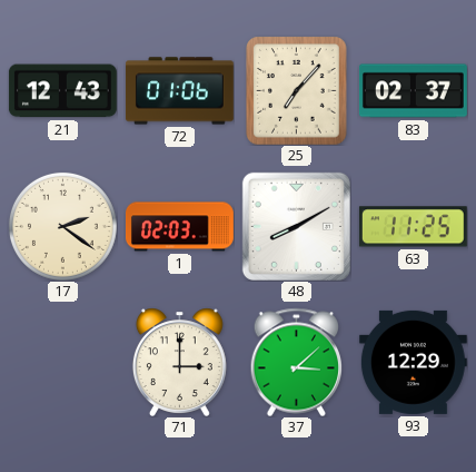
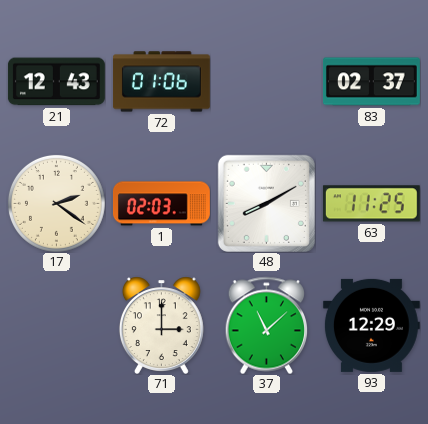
25: 7:07 -> none
37: 3:08 -> 11:08
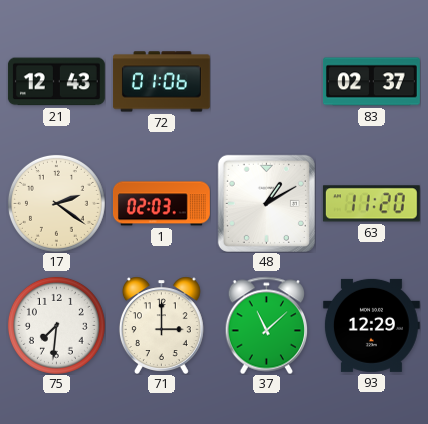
48: 8:10 -> 1:10
63: 11:25 -> 11:20
75: none -> 7:31
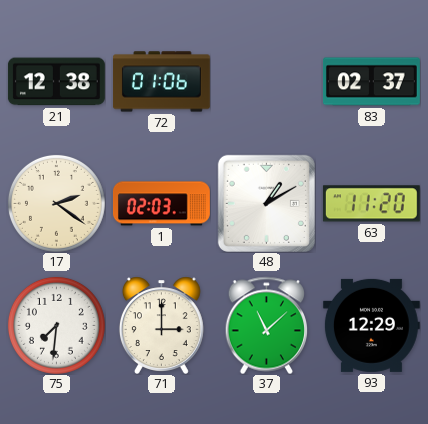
21: 12:43 -> 12:38
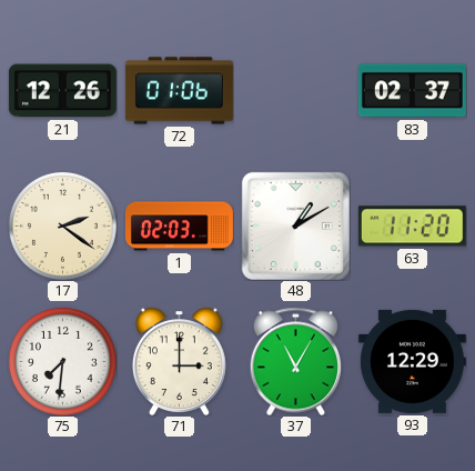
21: 12:38 -> 12:26
37: 11:08 -> 11:05
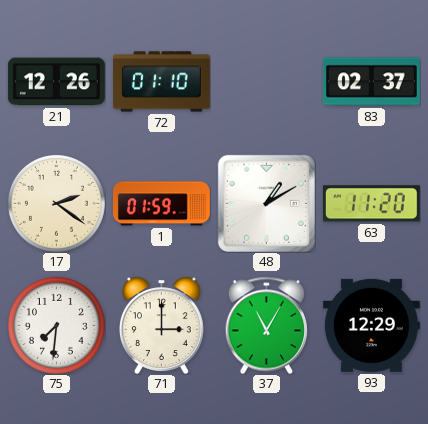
72: 01:06 -> 01:10
1: 02:03 -> 01:59
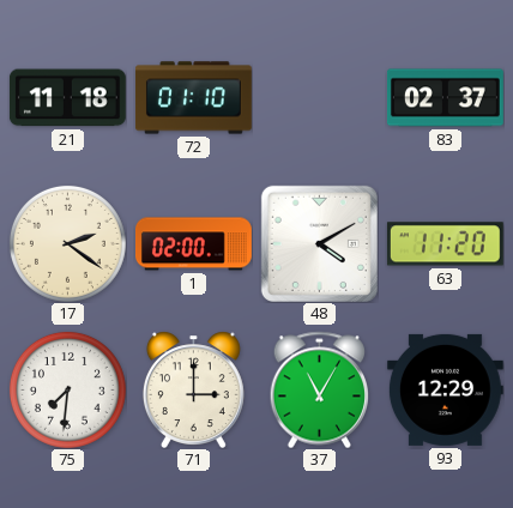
21: 12:26 -> 11:18
1: 01:59 -> 02:00
48: 1:10 -> 4:10
